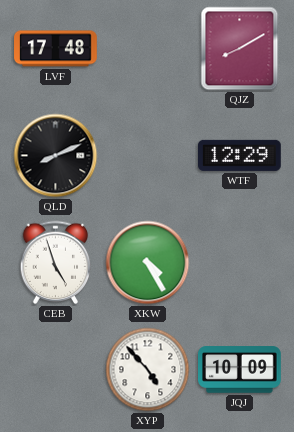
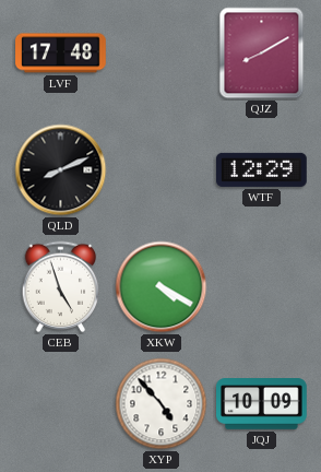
XKW: 4:25 -> 4:20
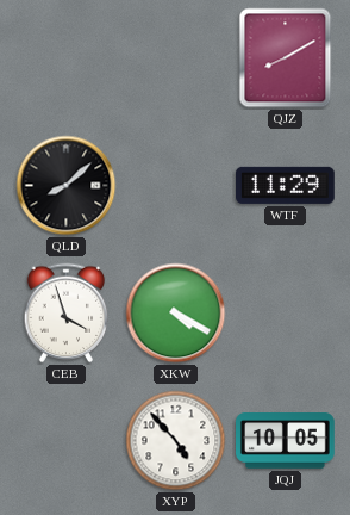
LVF: 17:48 -> none
QLD: 8:11 -> 8:08
WTF: 12:29 -> 11:29
CEB: 4:57 -> 3:57
JQJ: 10:09 -> 10:05
